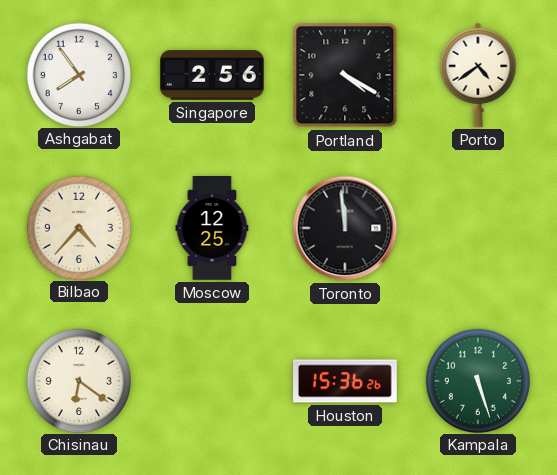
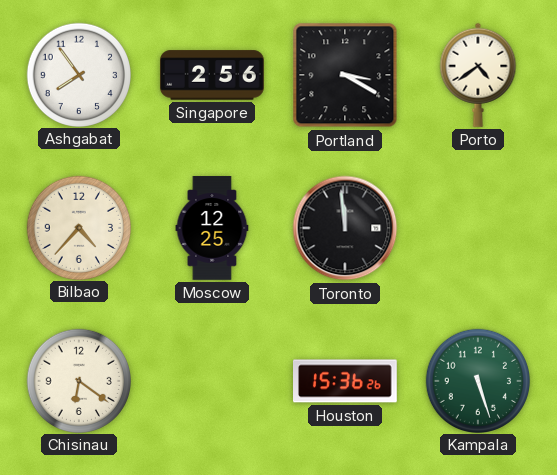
Portland: 4:20 -> 3:20
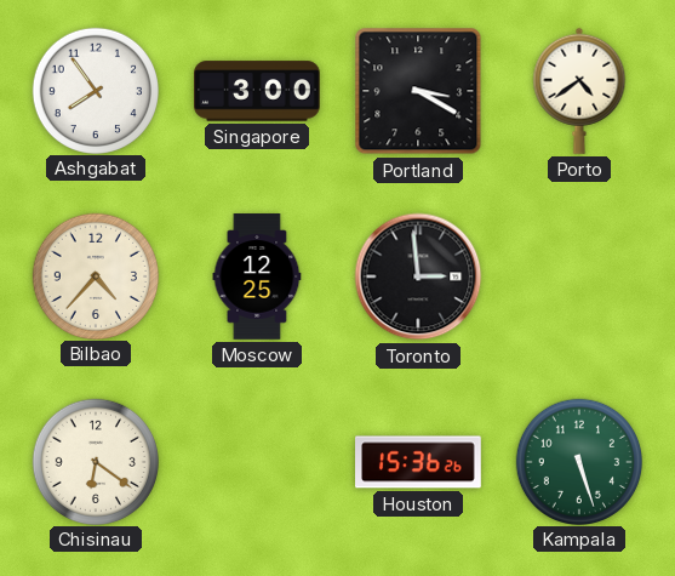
Singapore: 2:56 -> 3:00
Toronto: 11:59 -> 2:59
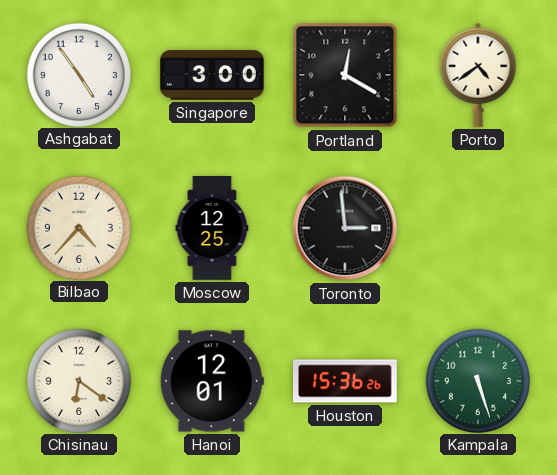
Ashgabat: 7:54 -> 4:54
Portland: 3:20 -> 12:20
Hanoi: none -> 12:01
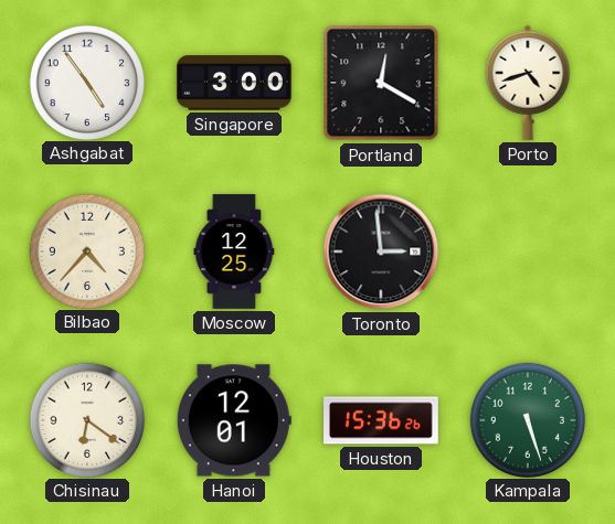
Porto: 4:39 -> 4:42
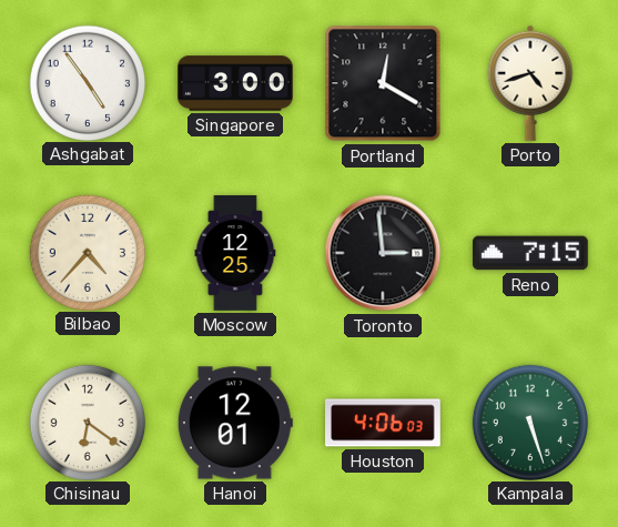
Reno: none -> 7:15
Houston: 15:36 -> 4:06
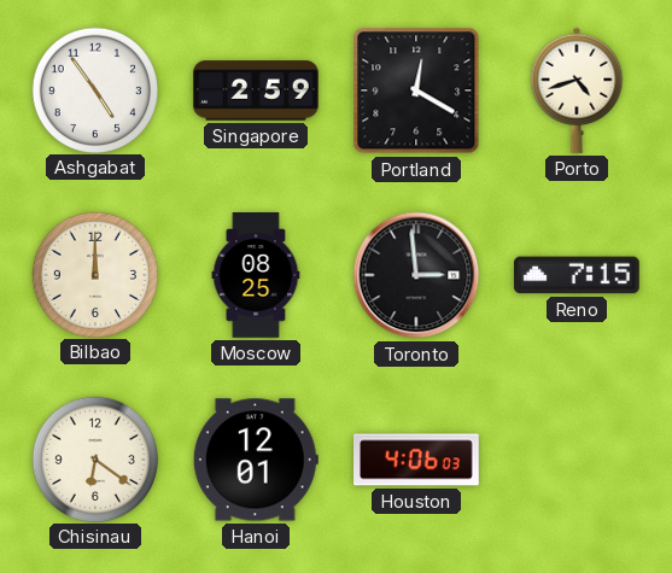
Singapore: 3:00 -> 2:59
Bilbao: 4:37 -> 12:00
Moscow: 12:25 -> 08:25
Kampala: 5:27 -> none
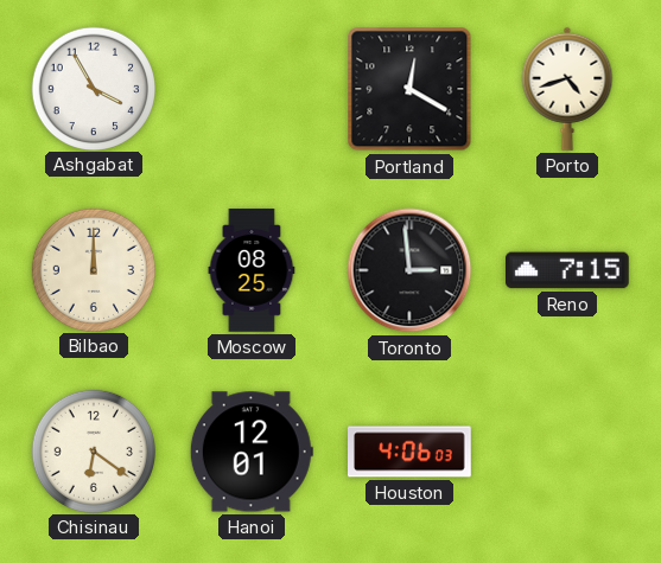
Ashgabat: 4:54 -> 3:55
Singapore: 2:59 -> none
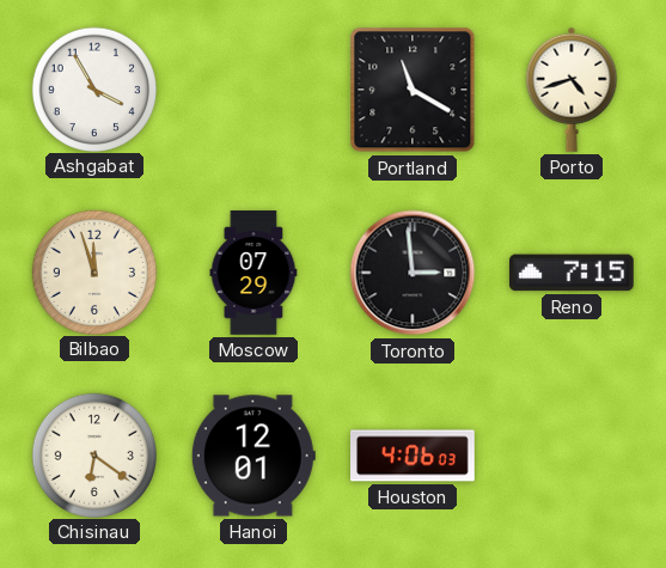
Portland: 12:20 -> 11:20
Bilbao: 12:00 -> 11:57
Moscow: 08:25 -> 07:29
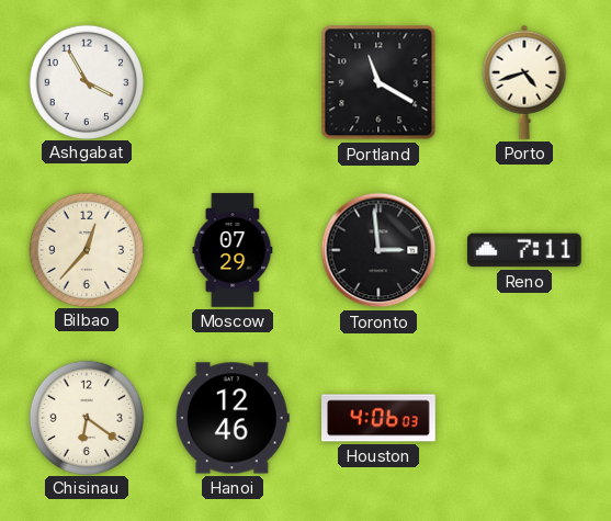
Bilbao: 11:57 -> 12:37
Reno: 7:15 -> 7:11
Hanoi: 12:01 -> 12:46
